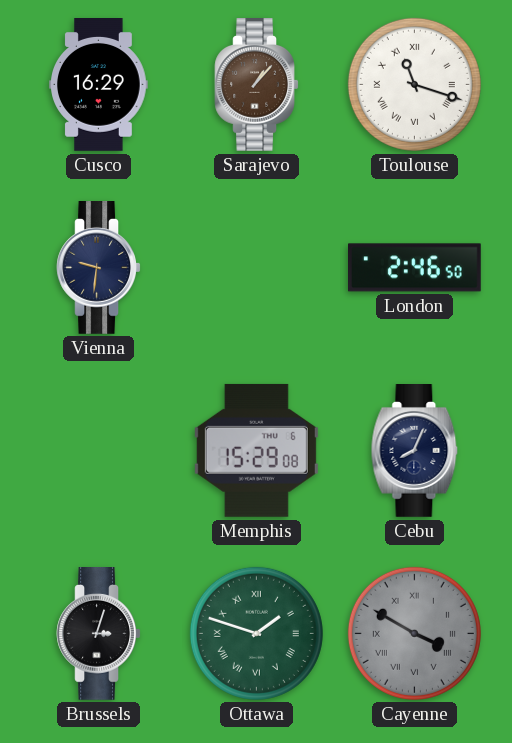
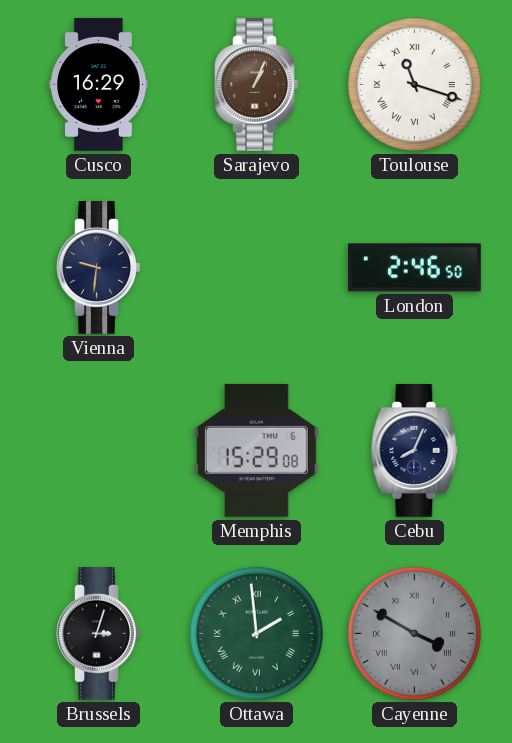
Sarajevo: 1:07 -> 1:04
Ottawa: 1:48 -> 1:59
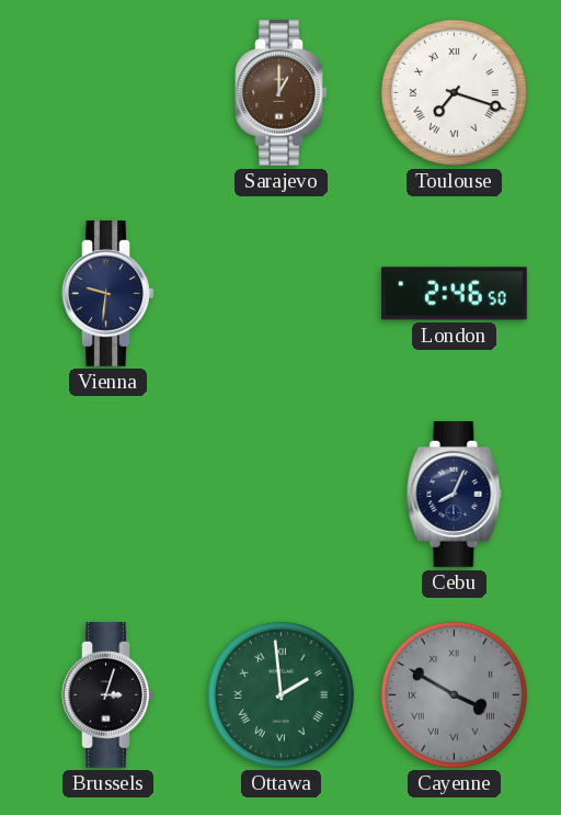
Cusco: 16:29 -> none
Sarajevo: 1:04 -> 1:00
Toulouse: 11:18 -> 7:18
Memphis: 15:29 -> none
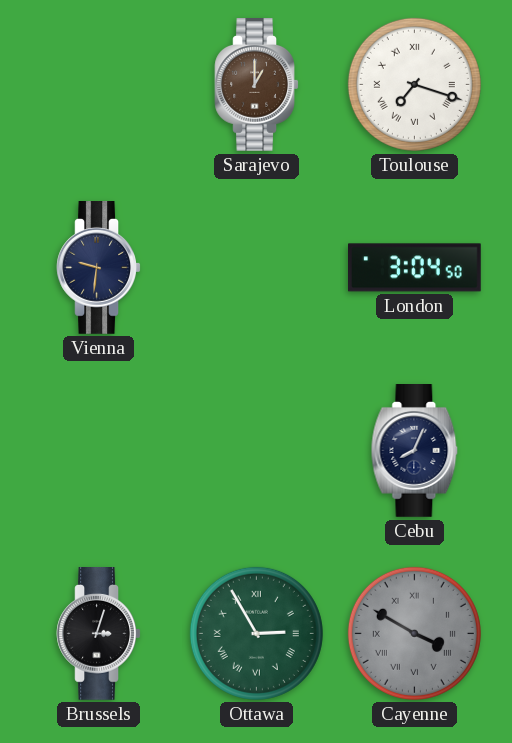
London: 2:46 -> 3:04
Ottawa: 1:59 -> 2:55
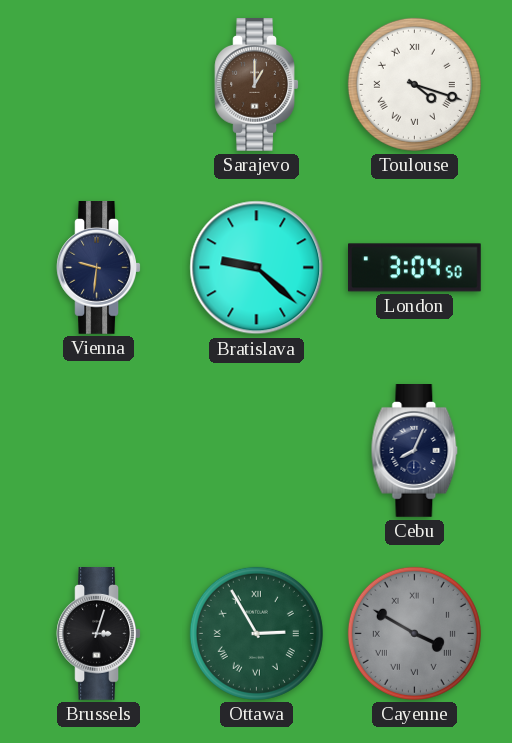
Toulouse: 7:18 -> 4:18
Bratislava: none -> 9:22
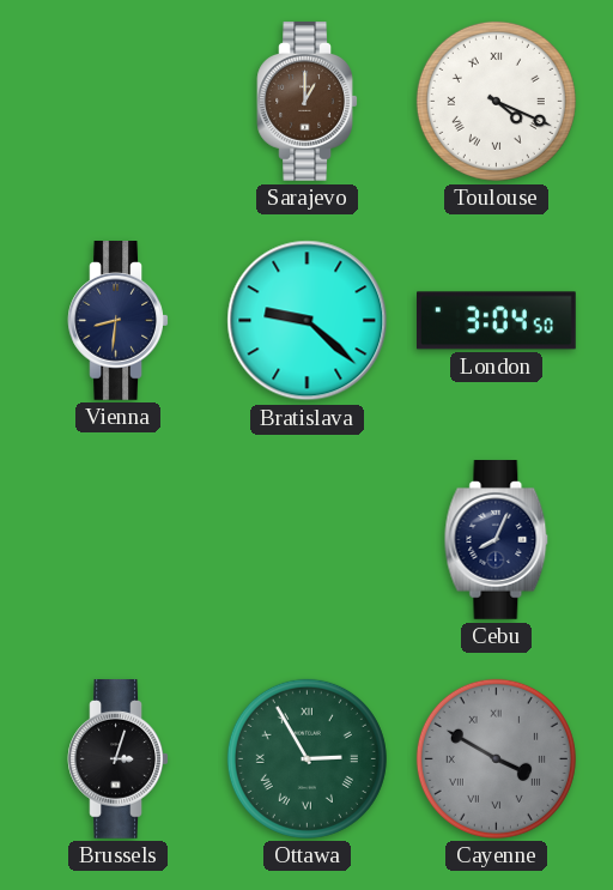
Toulouse: 4:18 -> 4:19
Vienna: 9:31 -> 8:31
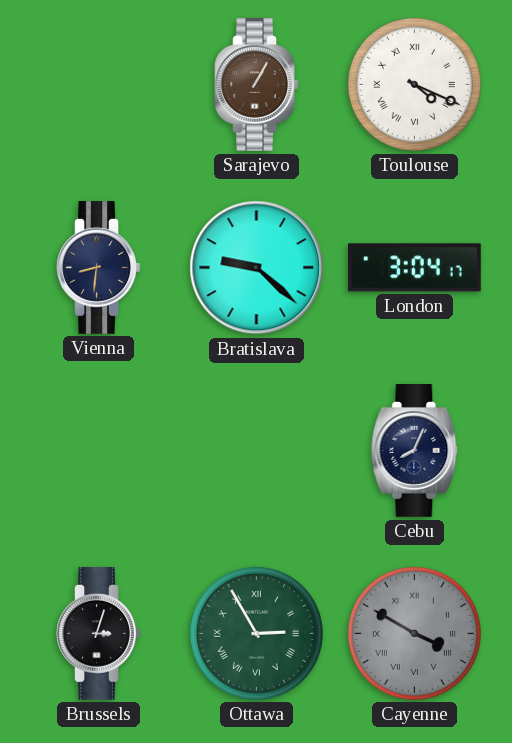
Sarajevo: 1:00 -> 1:05
London: 3:04:50 -> 3:04:17
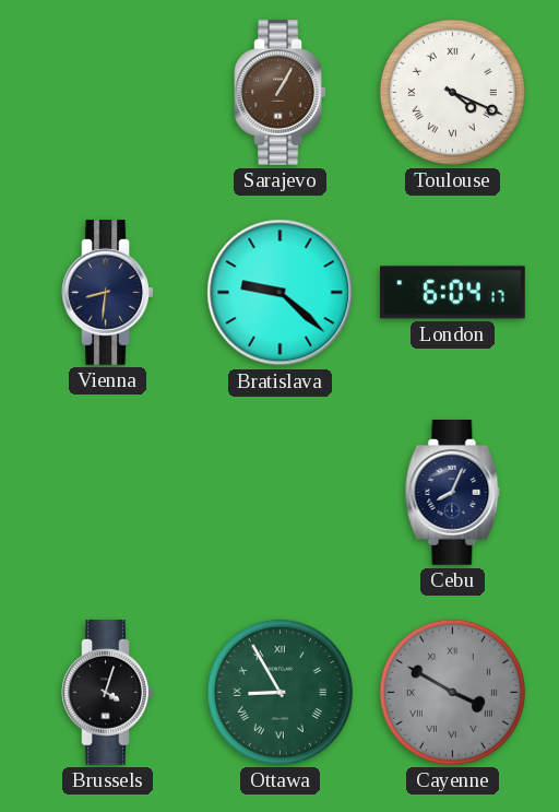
London: 3:04 -> 6:04
Brussels: 3:03 -> 4:03
Ottawa: 2:55 -> 8:55
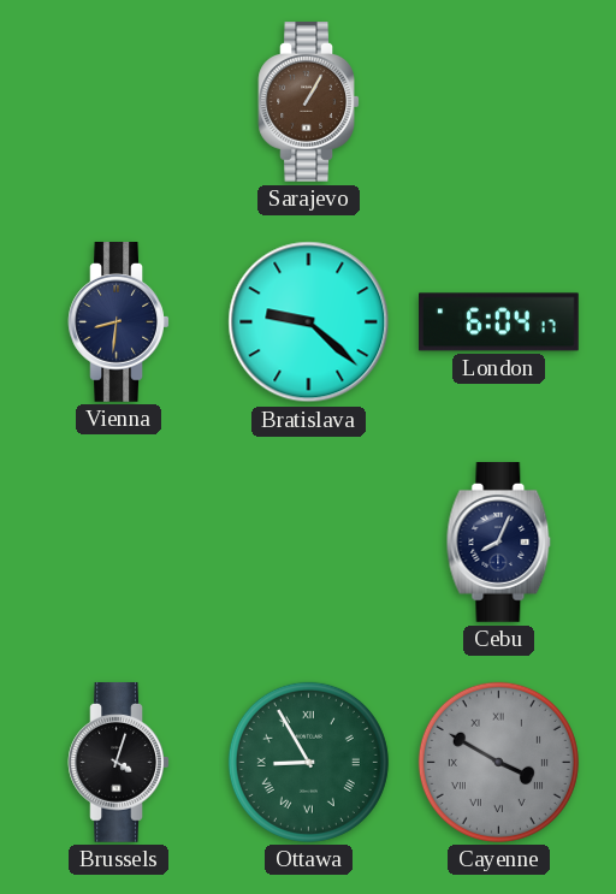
Toulouse: 4:19 -> none
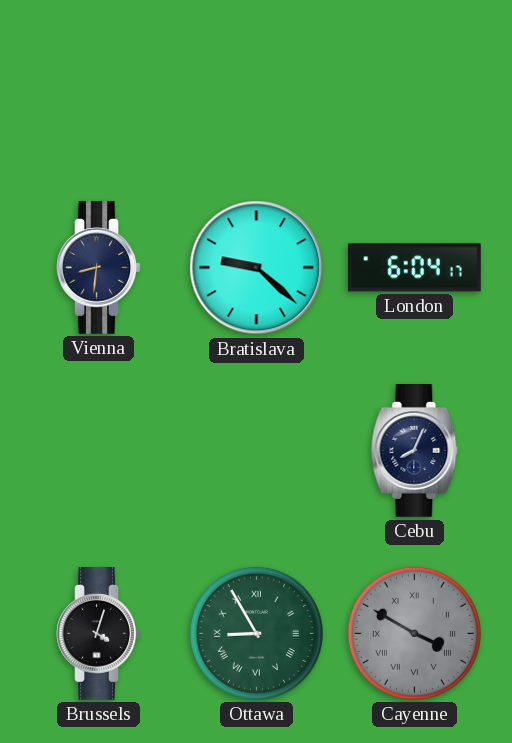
Sarajevo: 1:05 -> none
